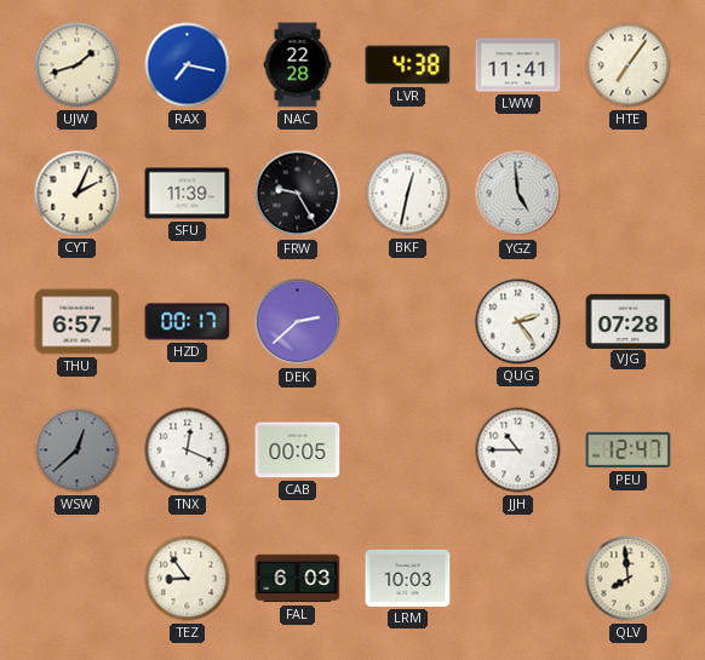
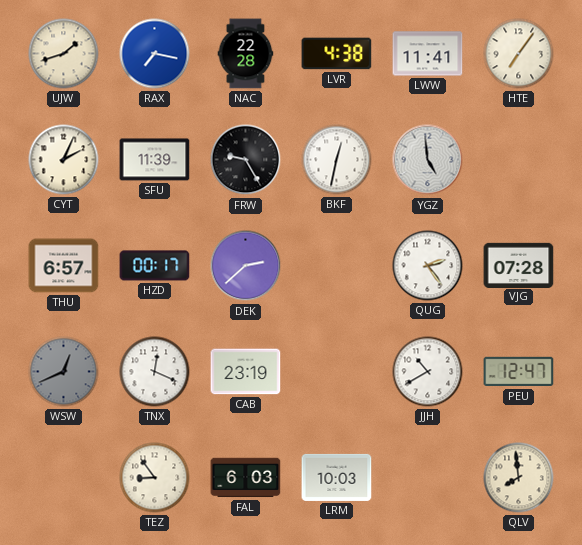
WSW: 12:38 -> 12:41
CAB: 00:05 -> 23:19
JJH: 10:45 -> 10:40
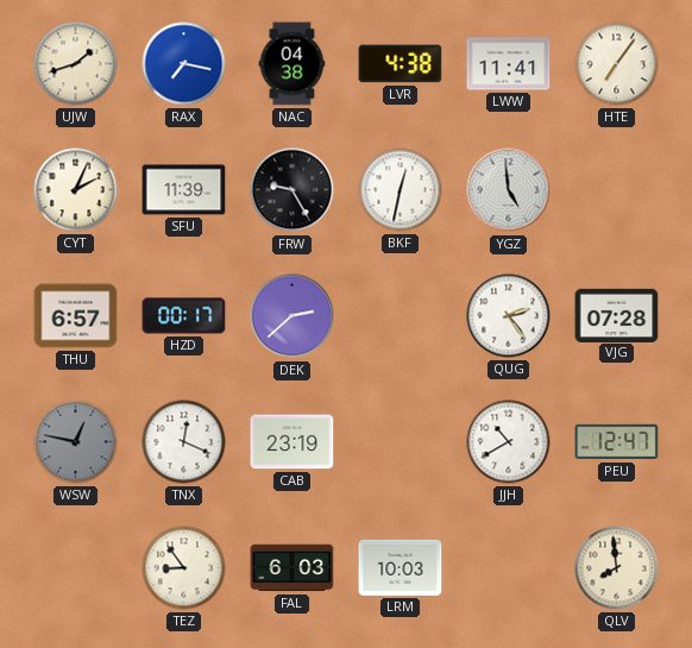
NAC: 22:28 -> 04:38
WSW: 12:41 -> 12:47
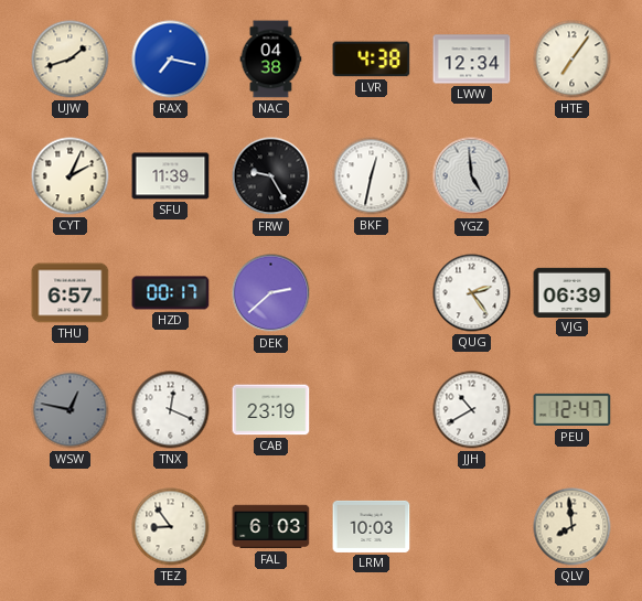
LWW: 11:41 -> 12:34
VJG: 07:28 -> 06:39
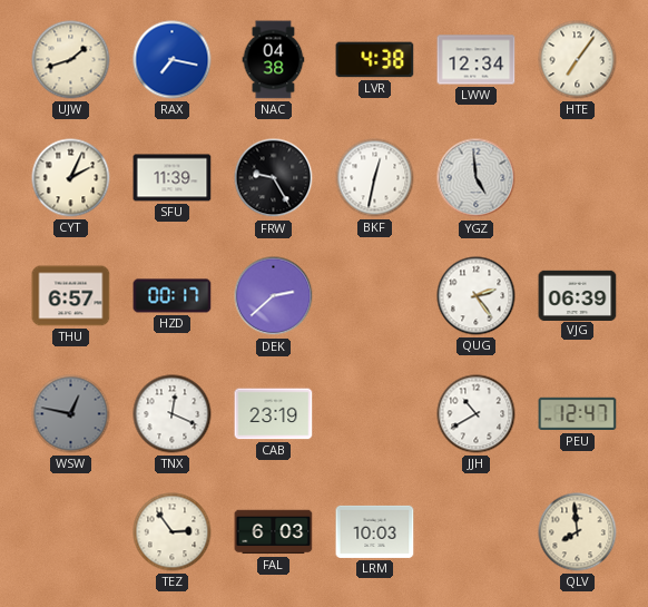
TEZ: 8:54 -> 2:54
